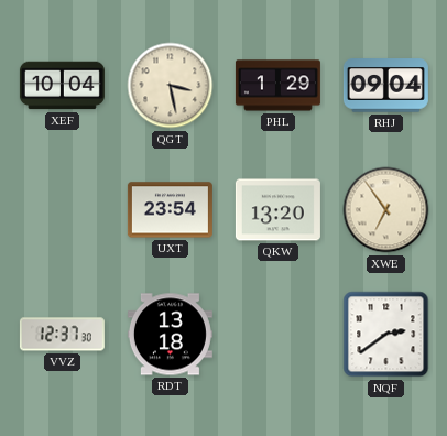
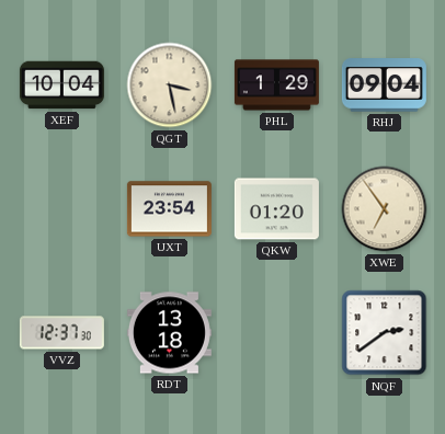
QKW: 13:20 -> 01:20
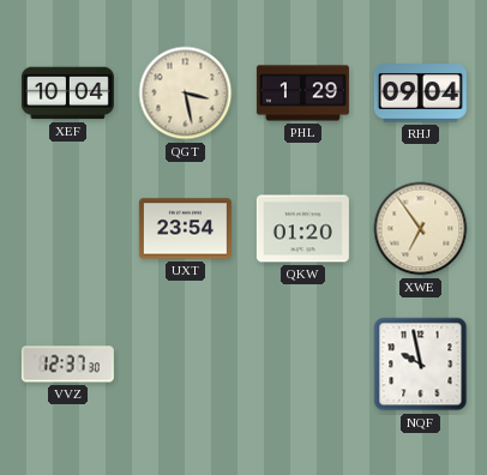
RDT: 13:18 -> none
NQF: 2:39 -> 9:58
